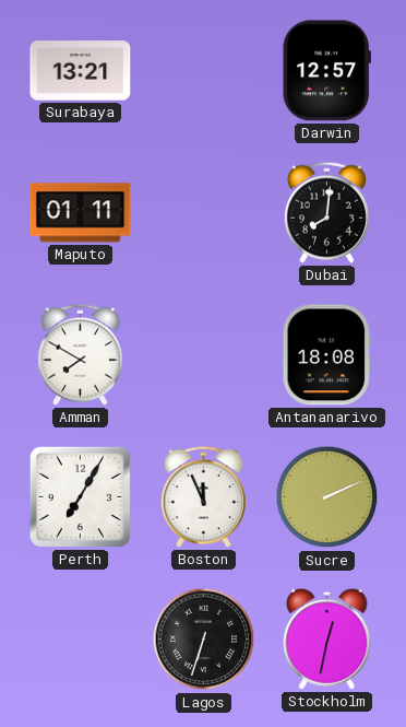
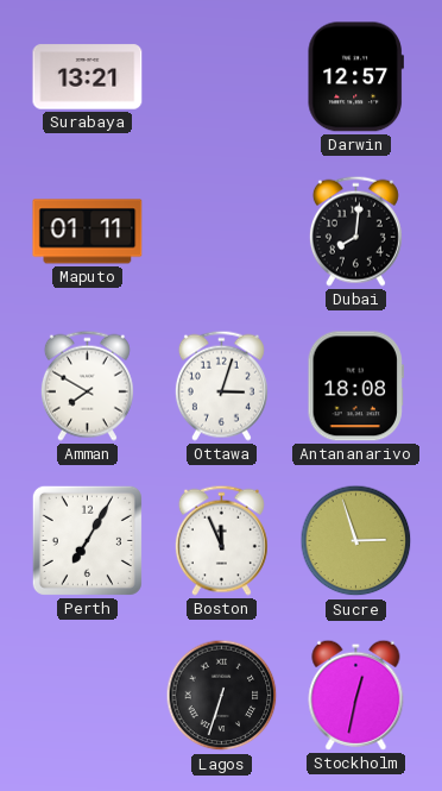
Ottawa: none -> 3:03
Sucre: 2:11 -> 2:57
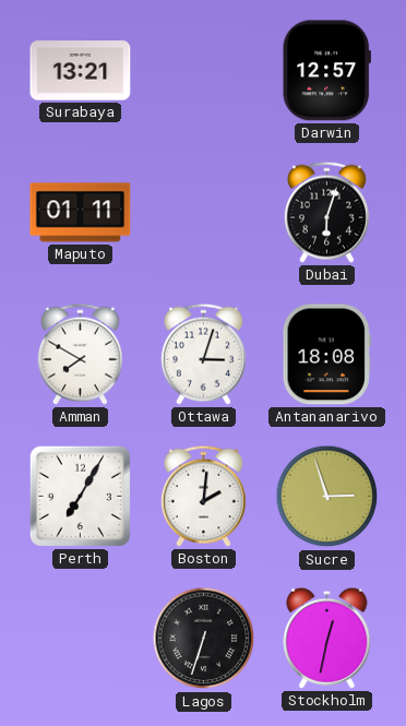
Dubai: 8:01 -> 6:03
Boston: 11:56 -> 2:01
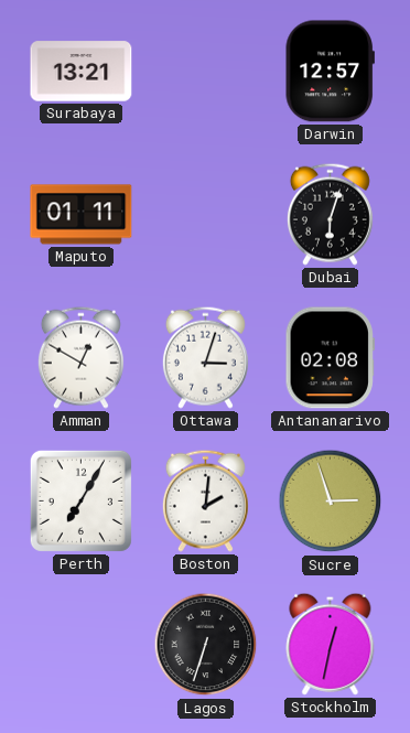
Amman: 7:50 -> 12:50
Antananarivo: 18:08 -> 02:08
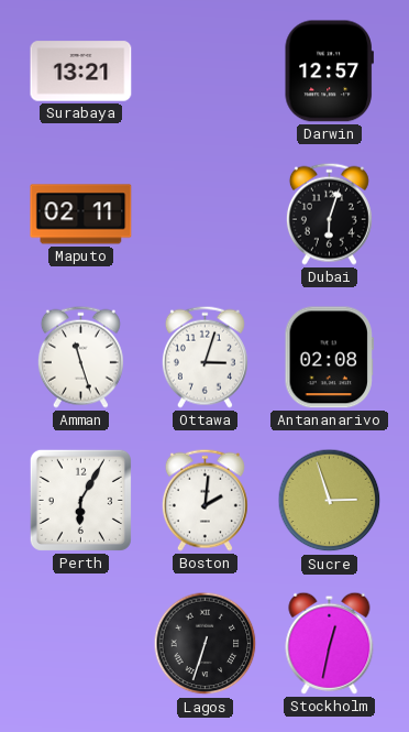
Maputo: 01:11 -> 02:11
Amman: 12:50 -> 11:27
Perth: 7:05 -> 6:05
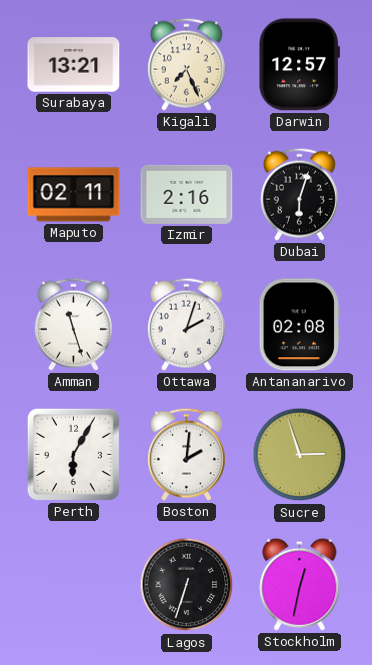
Kigali: none -> 7:26
Izmir: none -> 2:16
Ottawa: 3:03 -> 2:03
